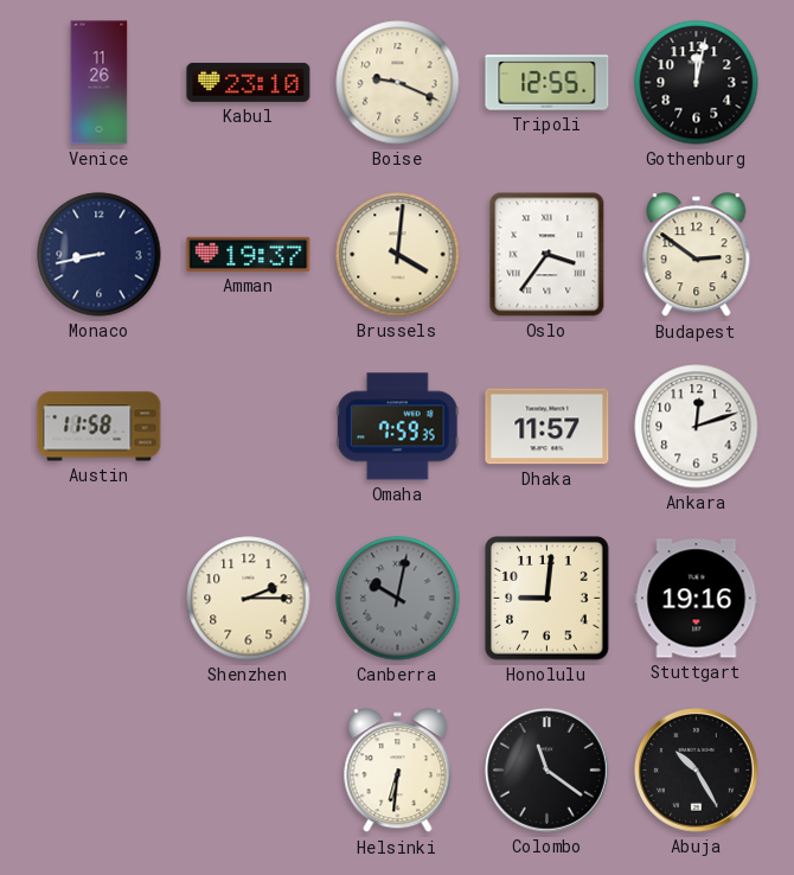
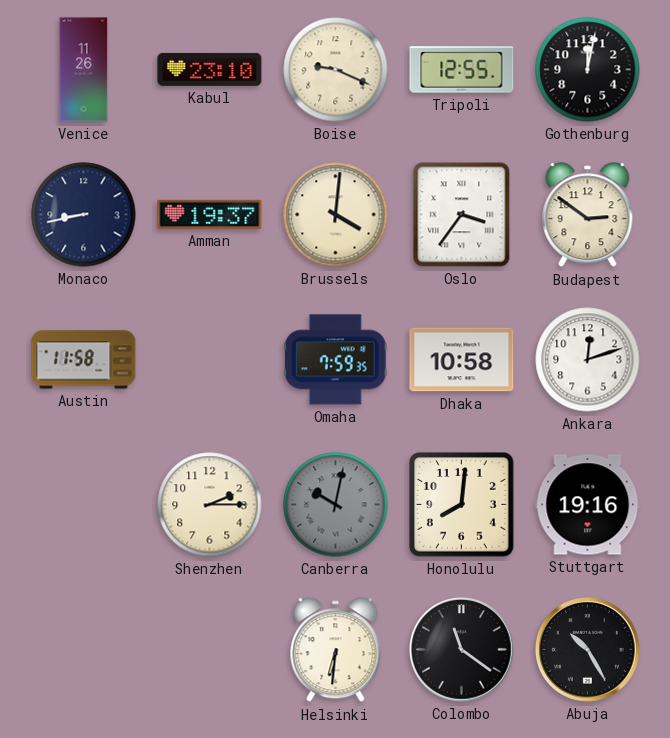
Dhaka: 11:57 -> 10:58
Honolulu: 9:01 -> 8:01
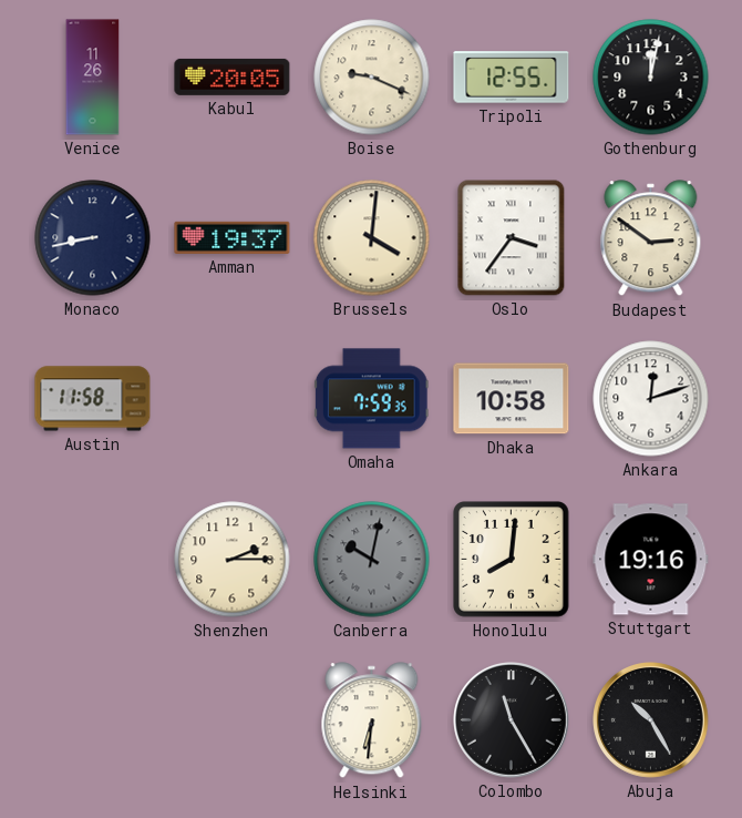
Kabul: 23:10 -> 20:05
Colombo: 11:21 -> 11:25
